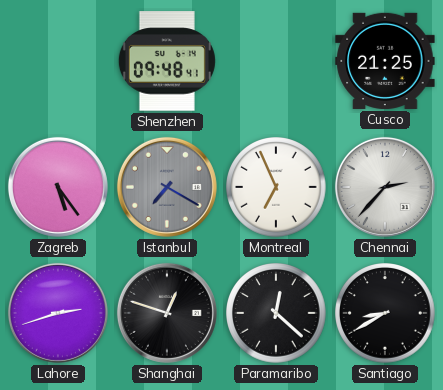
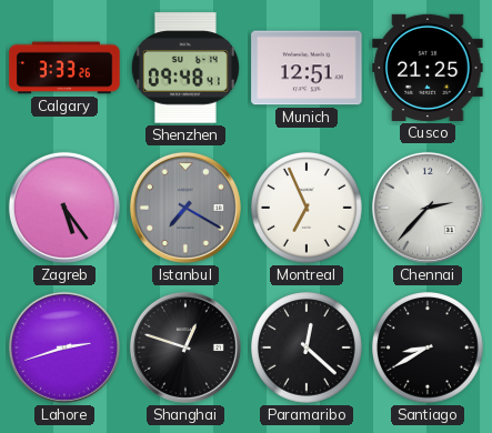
Calgary: none -> 3:33
Munich: none -> 12:51
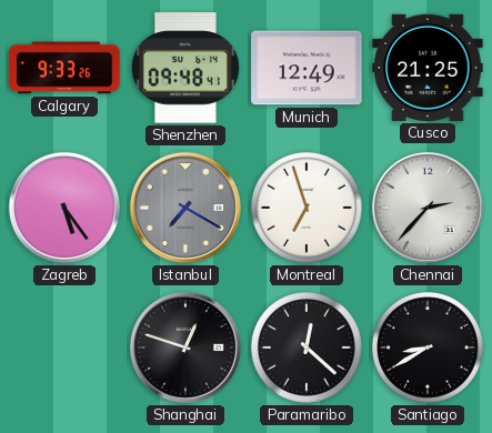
Calgary: 3:33 -> 9:33
Munich: 12:51 -> 12:49
Montreal: 6:56 -> 6:57
Lahore: 2:42 -> none
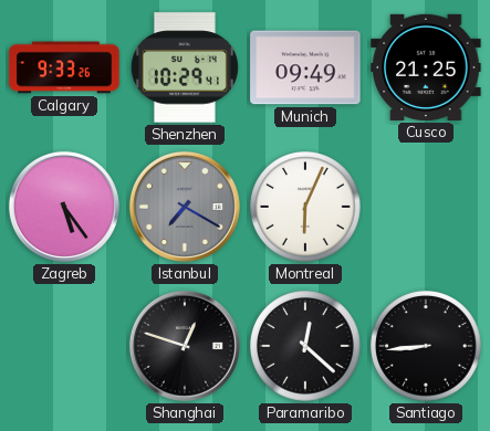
Shenzhen: 09:48 -> 10:29
Munich: 12:49 -> 09:49
Montreal: 6:57 -> 6:04
Chennai: 2:37 -> none
Santiago: 8:40 -> 8:44
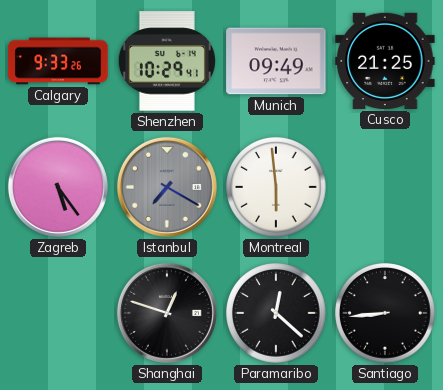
Montreal: 6:04 -> 5:59
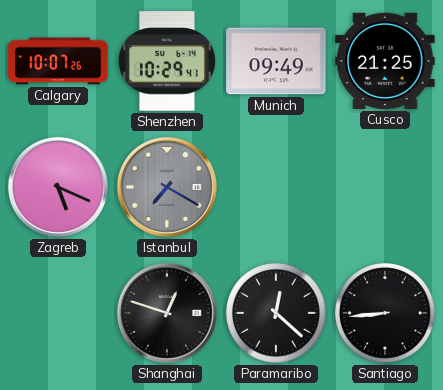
Calgary: 9:33 -> 10:07
Zagreb: 5:24 -> 5:19
Montreal: 5:59 -> none
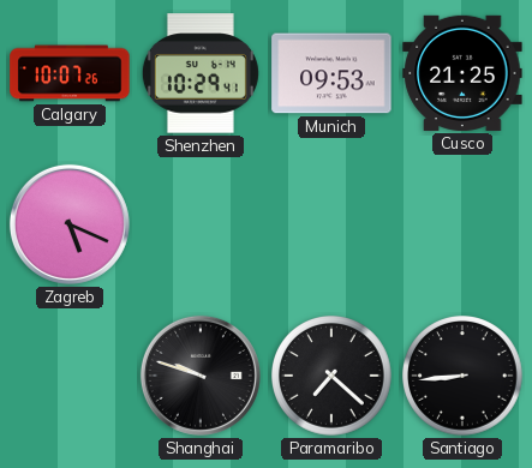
Munich: 09:49 -> 09:53
Istanbul: 7:20 -> none
Shanghai: 12:48 -> 9:48
Paramaribo: 12:22 -> 7:22
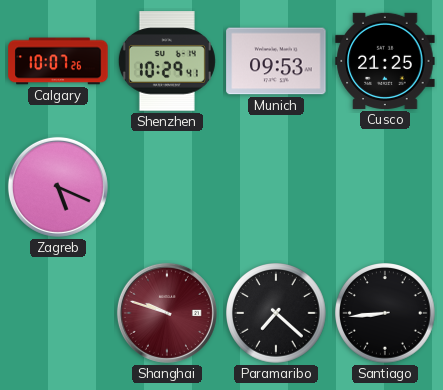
Shanghai dial: black -> burgundy
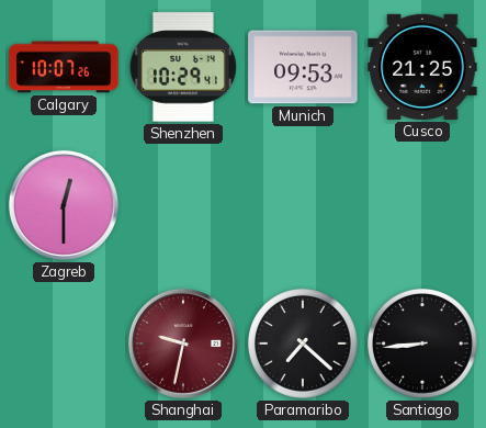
Zagreb: 5:19 -> 12:30
Shanghai: 9:48 -> 9:32
